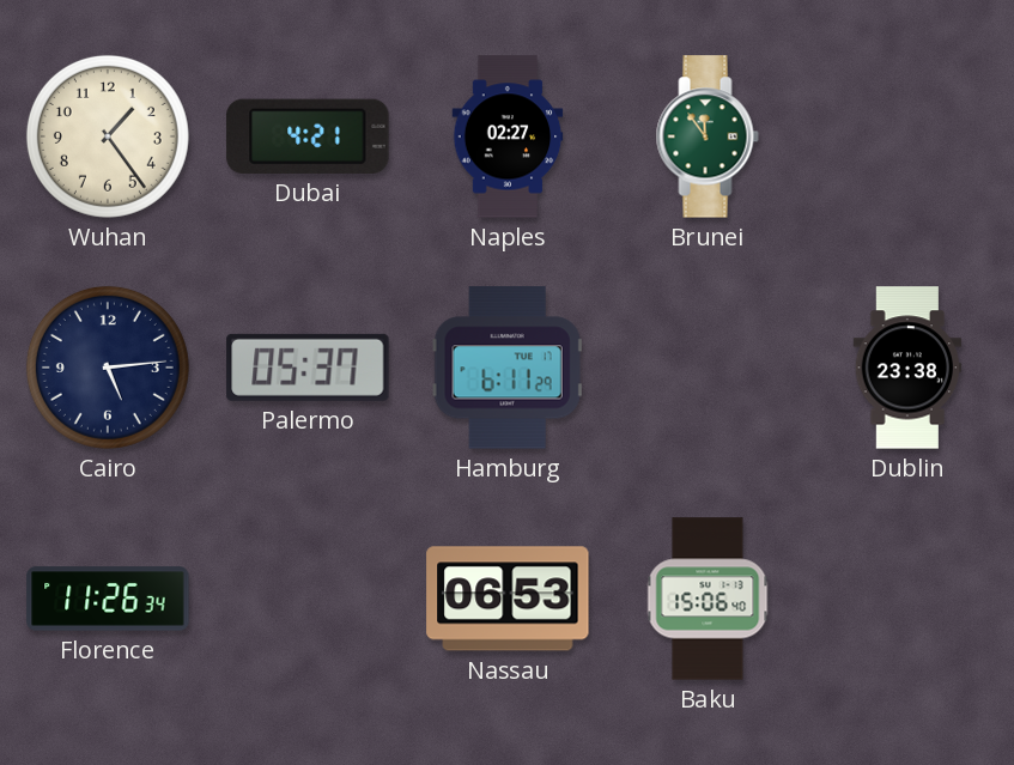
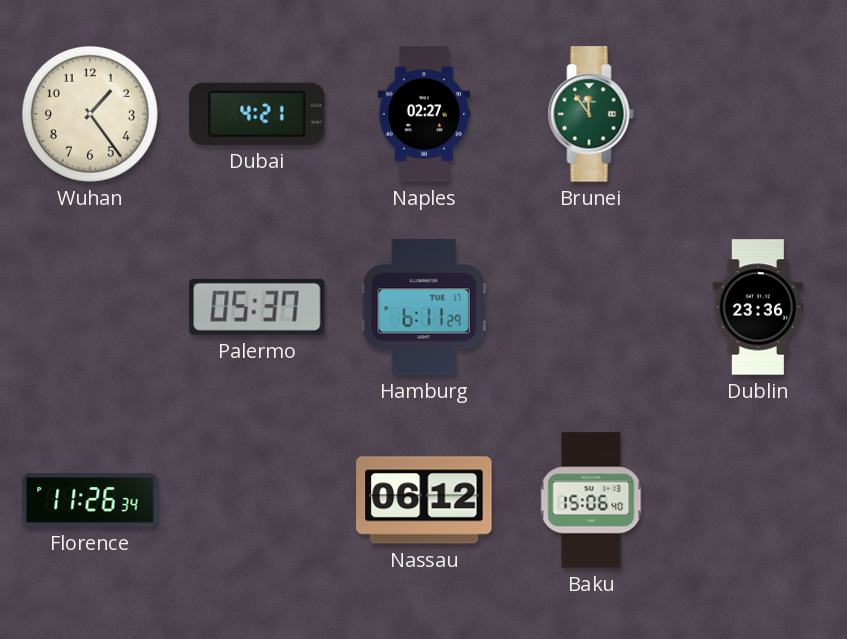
Cairo: 5:14 -> none
Dublin: 23:38 -> 23:36
Nassau: 06:53 -> 06:12
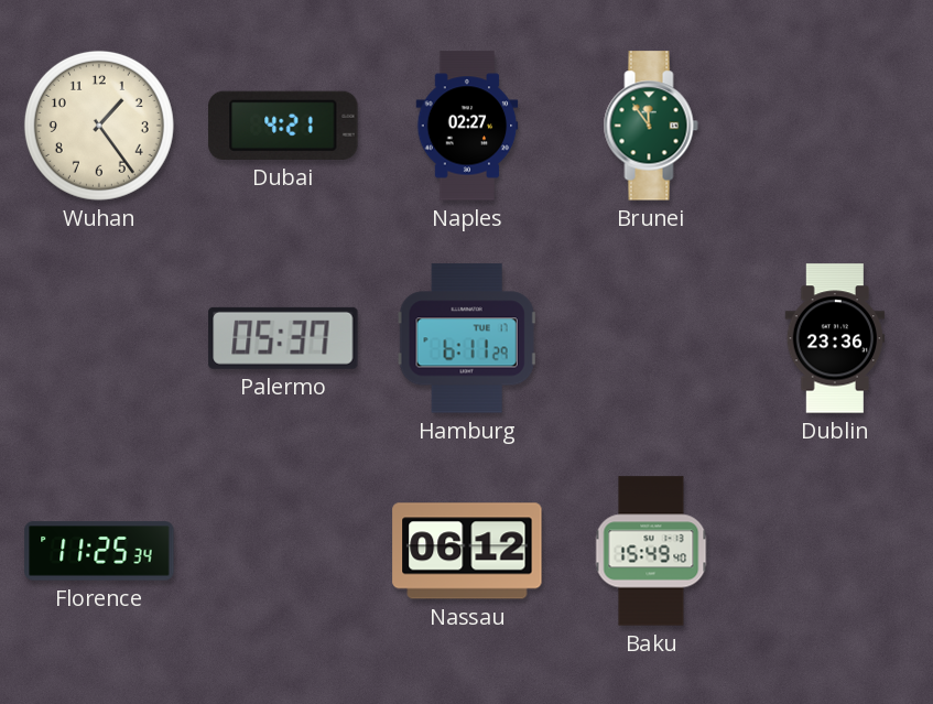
Florence: 11:26 -> 11:25
Baku: 15:06 -> 15:49
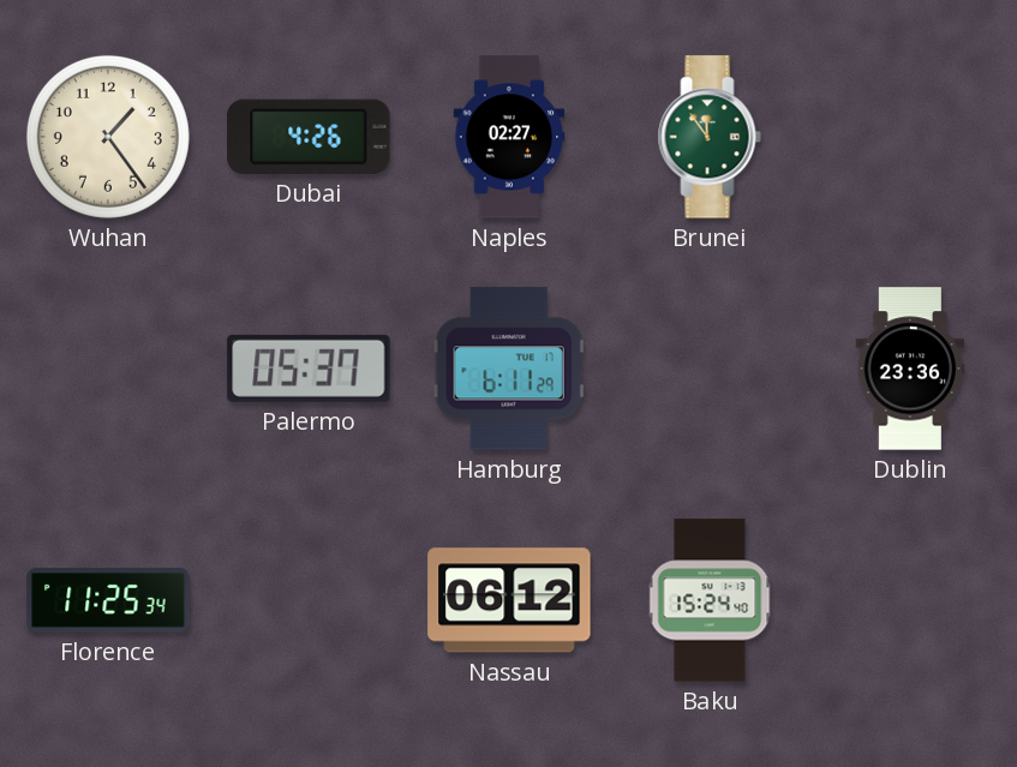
Dubai: 4:21 -> 4:26
Baku: 15:49 -> 15:24
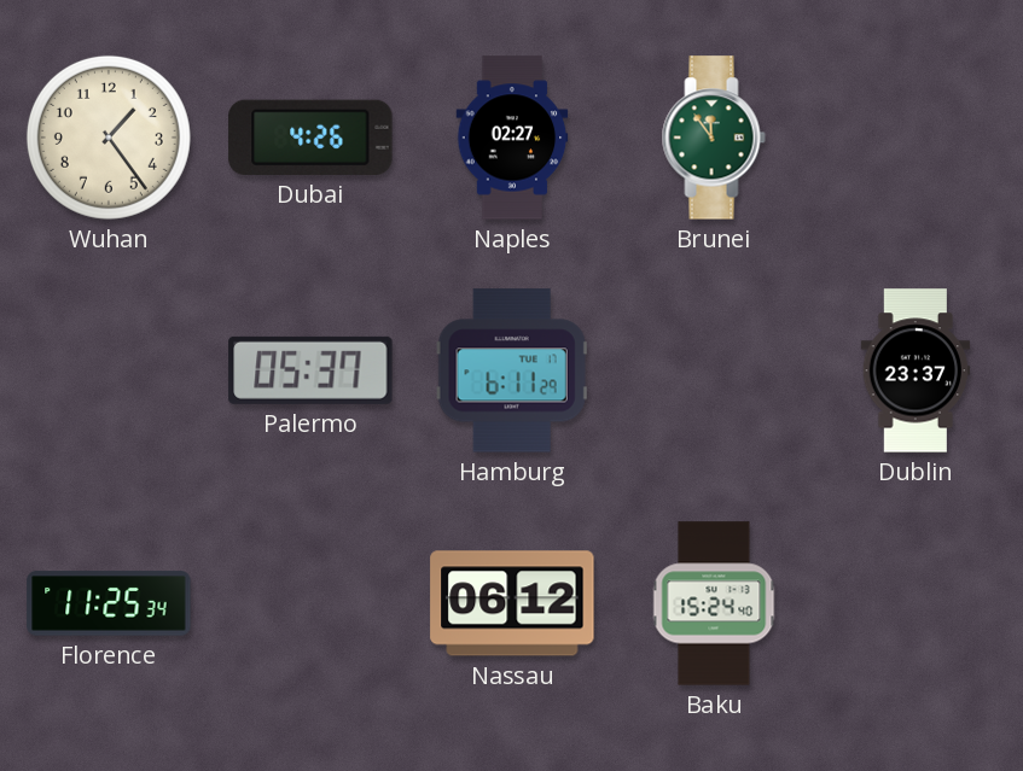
Dublin: 23:36 -> 23:37
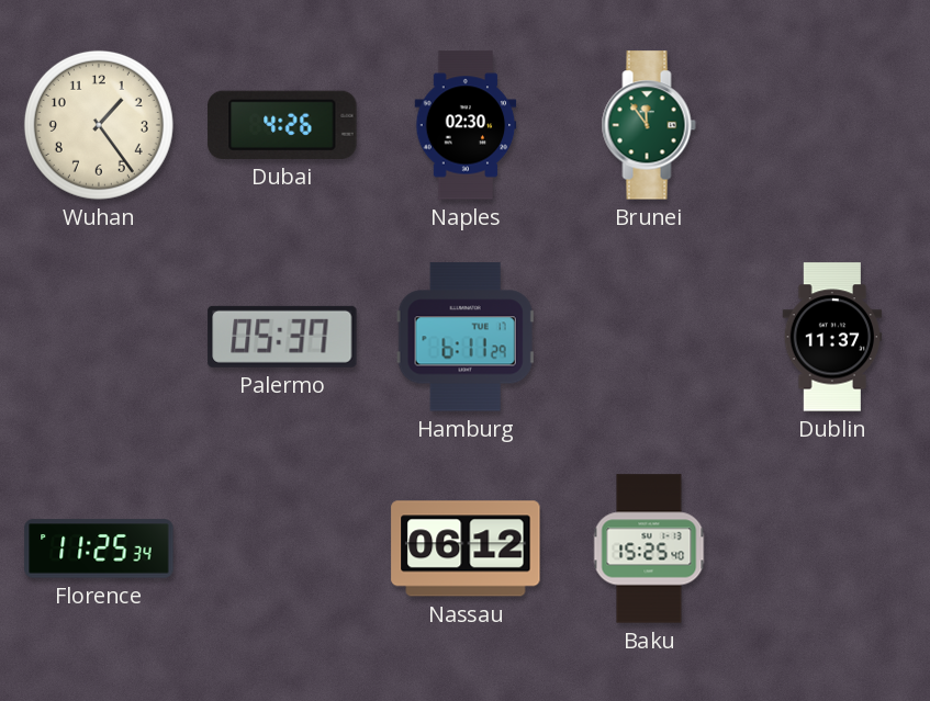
Naples: 02:27 -> 02:30
Dublin: 23:37 -> 11:37
Baku: 15:24 -> 15:25
